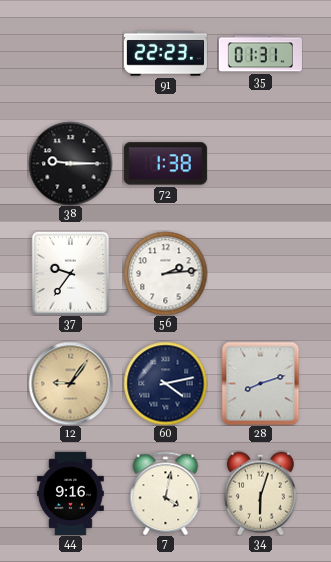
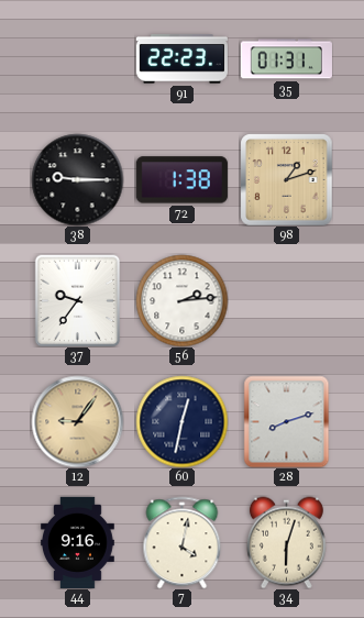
98: none -> 1:12
60: 4:13 -> 12:32
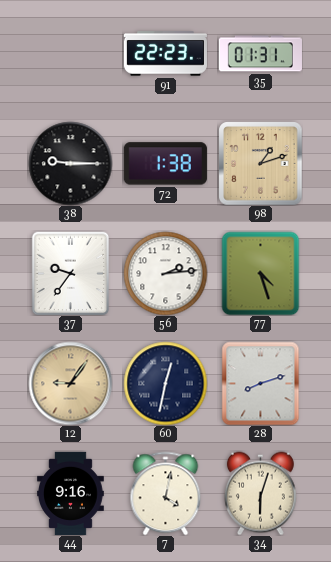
77: none -> 4:27
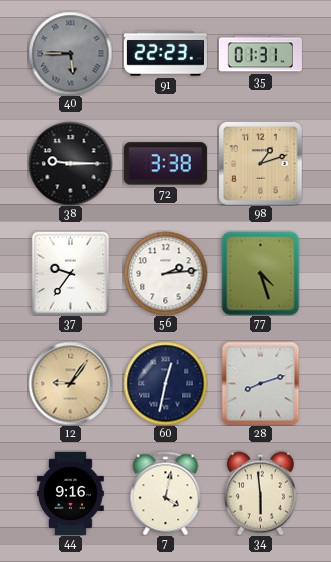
40: none -> 5:45
72: 1:38 -> 3:38
34: 6:03 -> 5:59
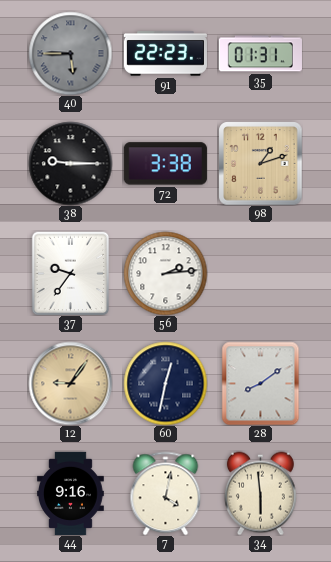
77: 4:27 -> none
28: 8:12 -> 8:09
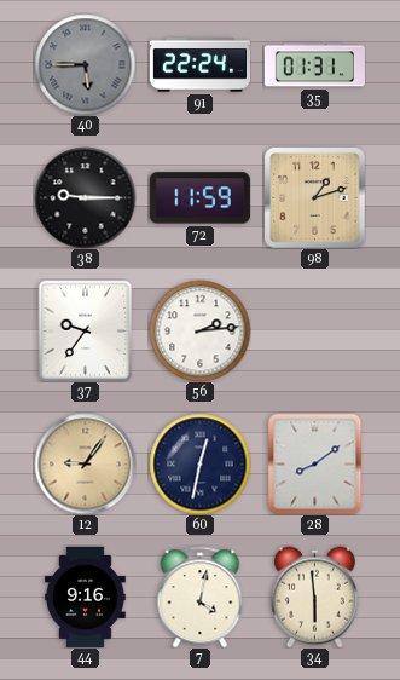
91: 22:23 -> 22:24
72: 3:38 -> 11:59
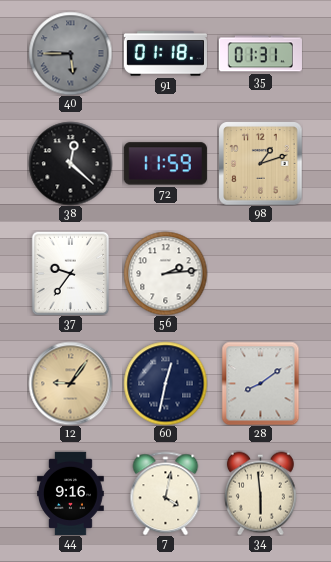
91: 22:24 -> 01:18
38: 9:15 -> 12:22
